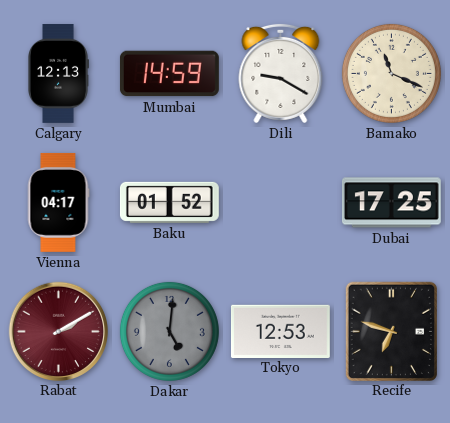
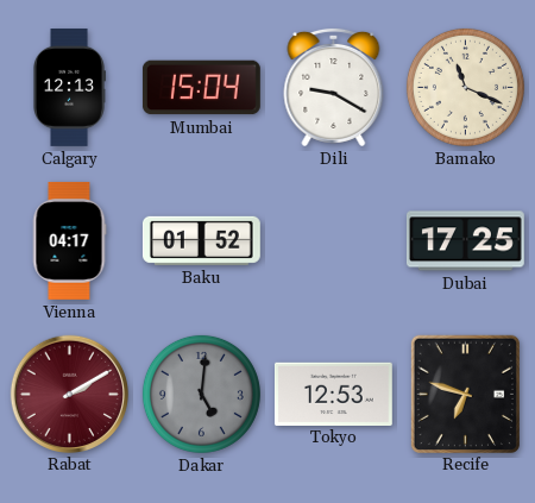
Mumbai: 14:59 -> 15:04
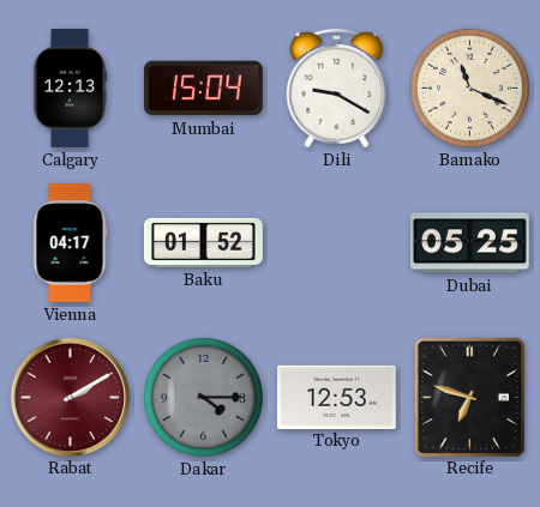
Dubai: 17:25 -> 05:25
Dakar: 5:01 -> 4:15
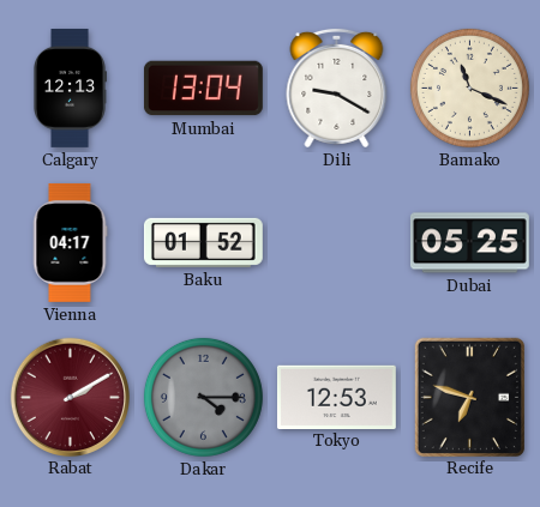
Mumbai: 15:04 -> 13:04
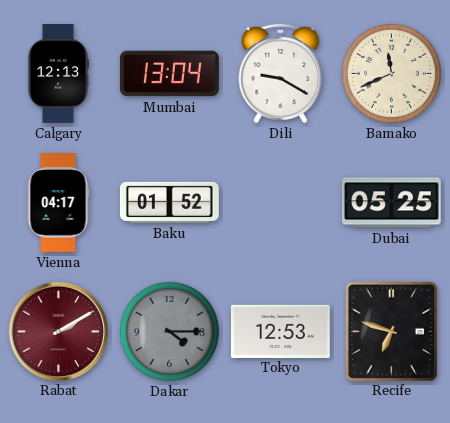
Bamako: 11:19 -> 11:41
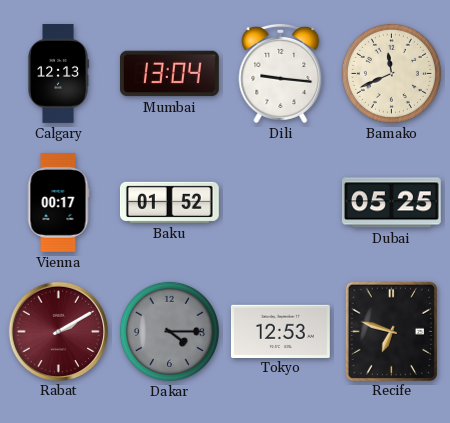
Dili: 9:20 -> 9:16
Vienna: 04:17 -> 00:17
